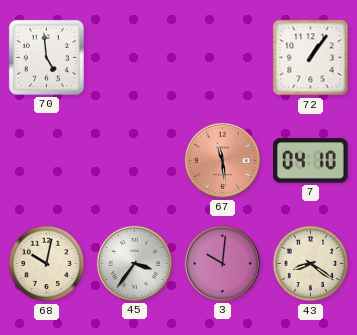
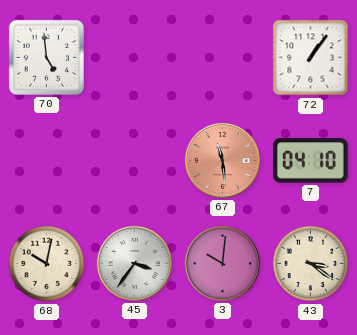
43: 8:21 -> 3:21
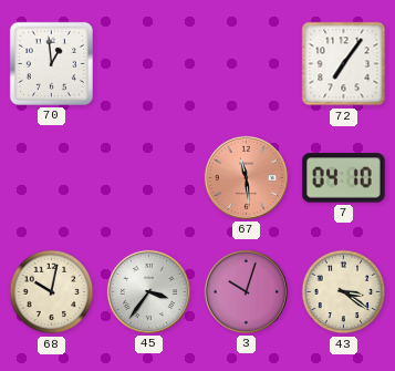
70: 4:59 -> 12:59
72: 1:06 -> 7:06
3: 10:01 -> 10:03
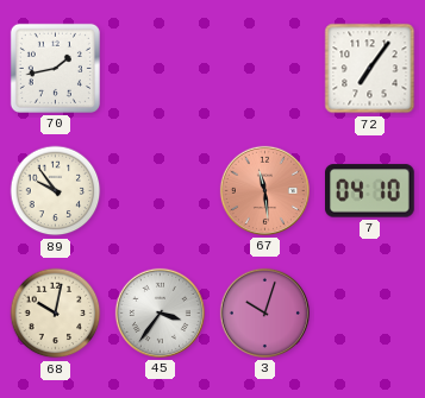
70: 12:59 -> 1:43
89: none -> 9:54
43: 3:21 -> none
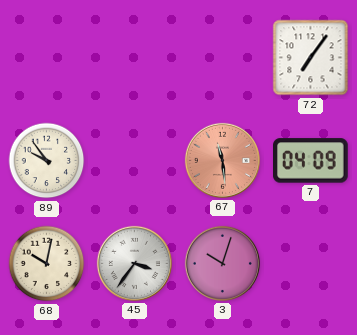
70: 1:43 -> none
7: 04:10 -> 04:09
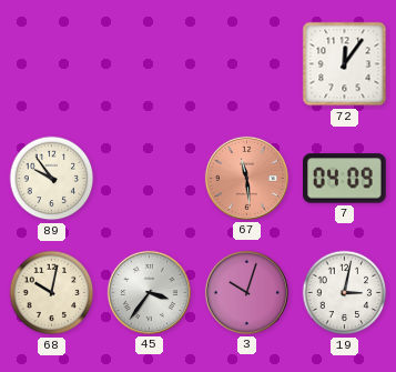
72: 7:06 -> 12:06
19: none -> 3:02
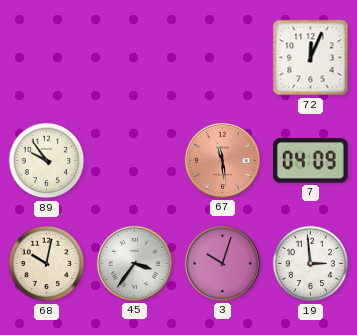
72: 12:06 -> 12:04
19: 3:02 -> 2:59
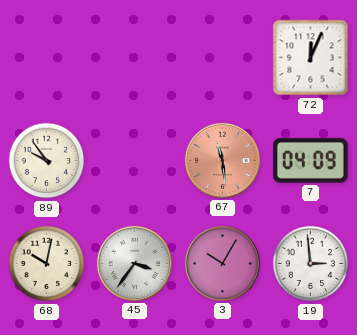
3: 10:03 -> 10:05
